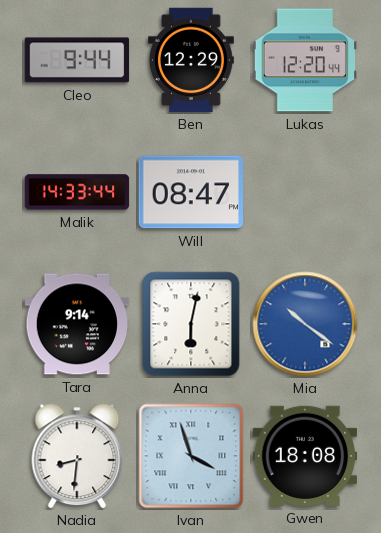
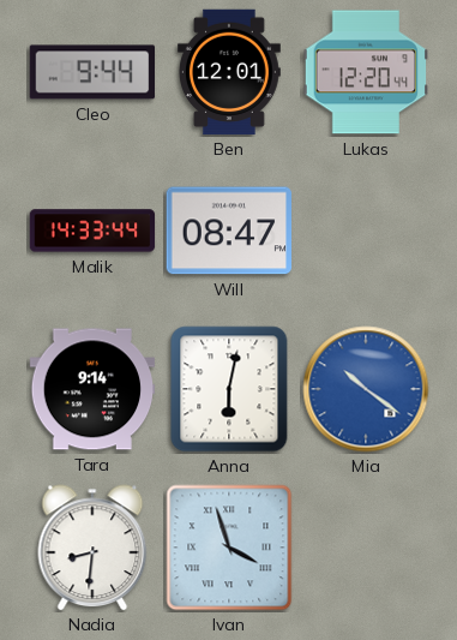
Ben: 12:29 -> 12:01
Gwen: 18:08 -> none
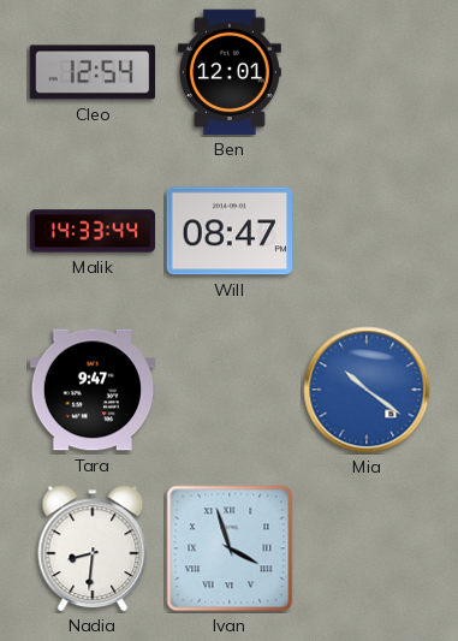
Cleo: 9:44 -> 12:54
Lukas: 12:20 -> none
Tara: 9:14 -> 9:47
Anna: 6:02 -> none
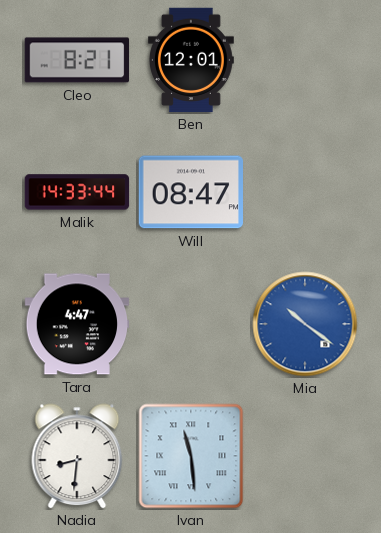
Cleo: 12:54 -> 8:21
Tara: 9:47 -> 4:47
Ivan: 3:57 -> 11:29
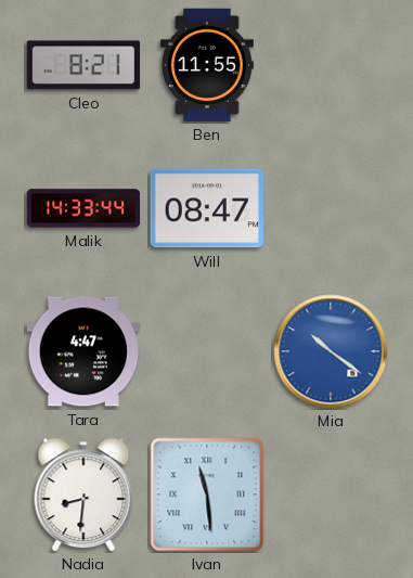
Ben: 12:01 -> 11:55
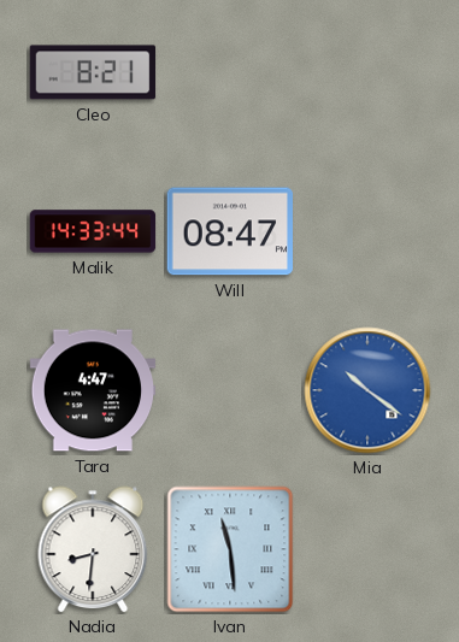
Ben: 11:55 -> none
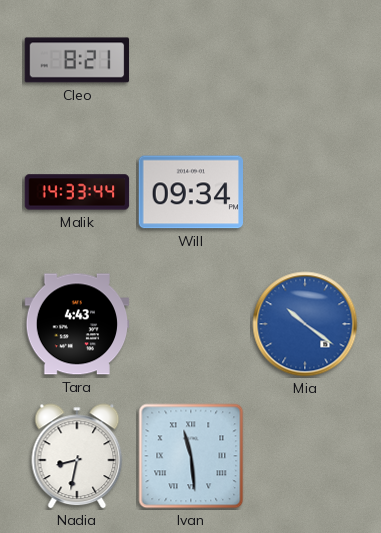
Will: 08:47 -> 09:34
Tara: 4:47 -> 4:43
Nadia: 8:31 -> 8:32
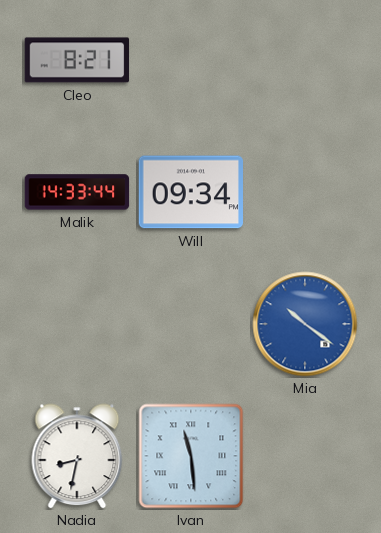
Tara: 4:43 -> none
